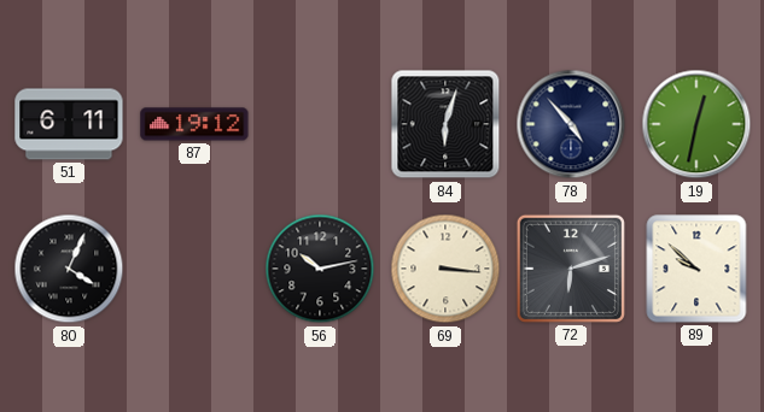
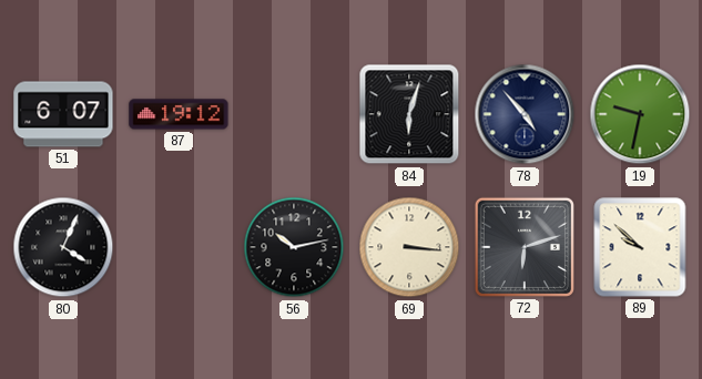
51: 6:11 -> 6:07
19: 12:32 -> 9:32
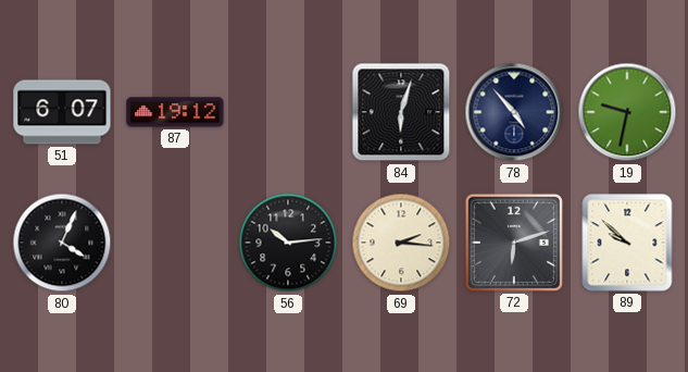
56: 10:13 -> 10:14
69: 3:16 -> 2:16
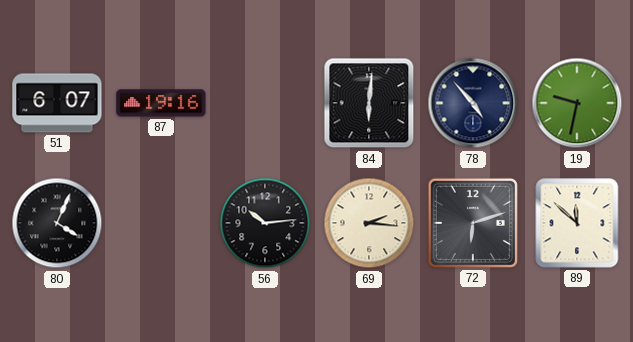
87: 19:12 -> 19:16
84: 6:03 -> 6:01
89: 9:52 -> 11:52
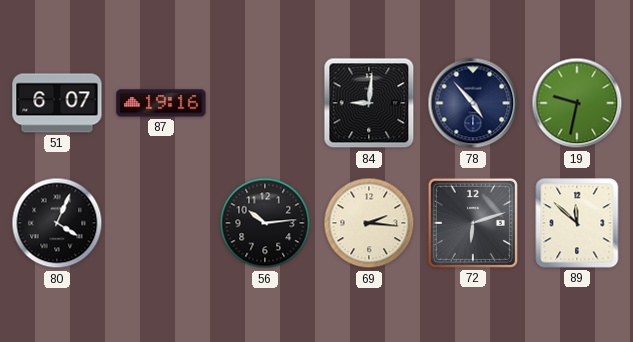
84: 6:01 -> 9:01
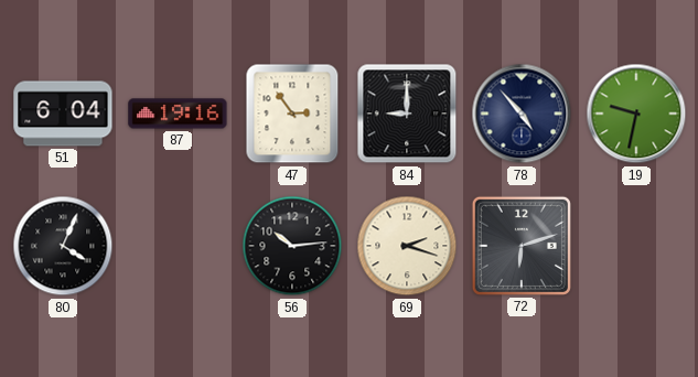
51: 6:07 -> 6:04
47: none -> 2:54
84: 9:01 -> 9:00
69: 2:16 -> 2:18
89: 11:52 -> none
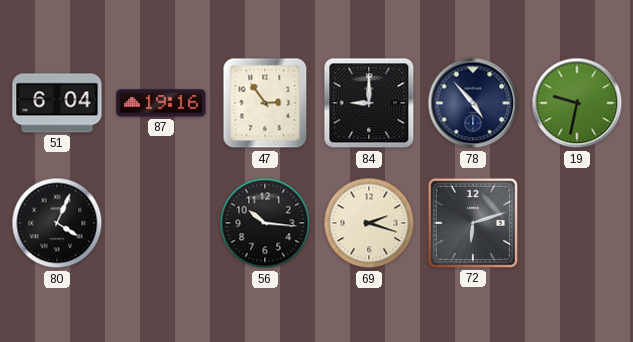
56: 10:14 -> 10:16
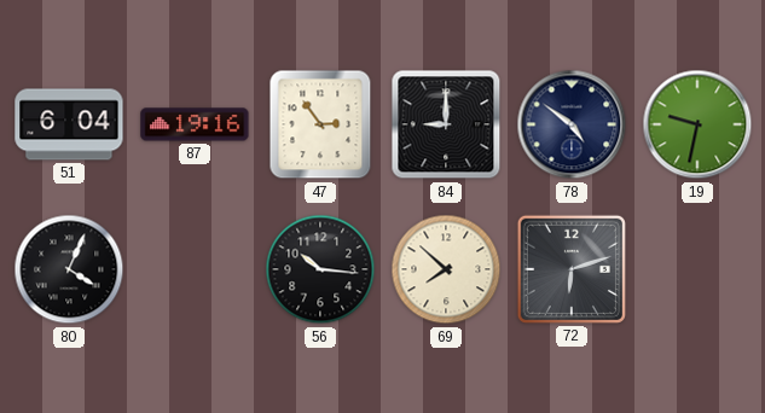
78: 4:53 -> 4:51
69: 2:18 -> 7:52
